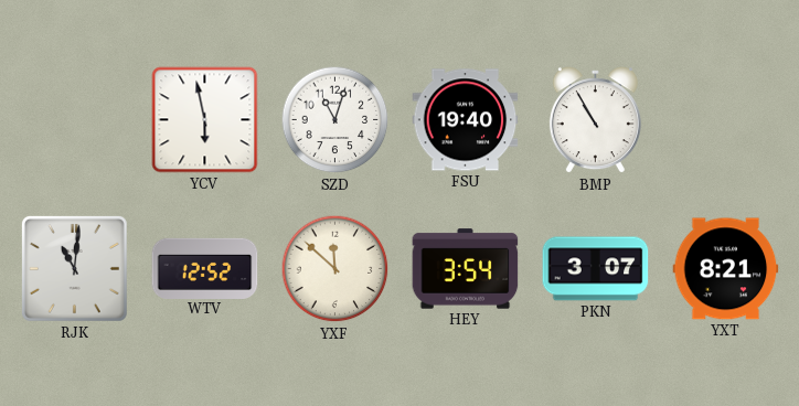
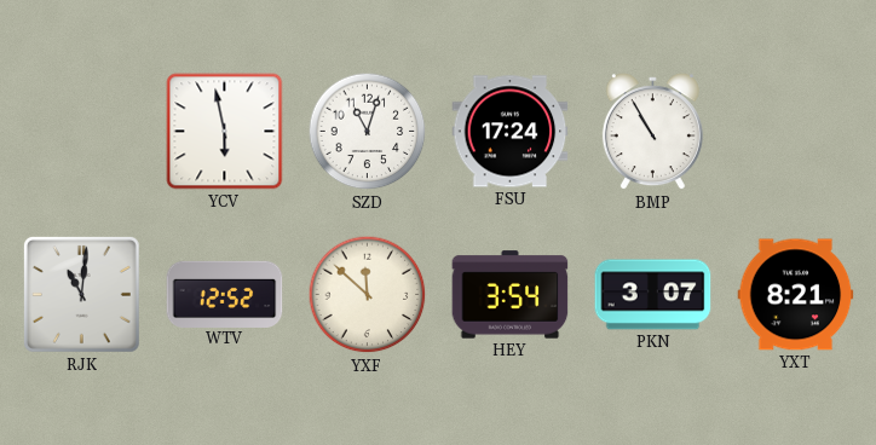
FSU: 19:40 -> 17:24
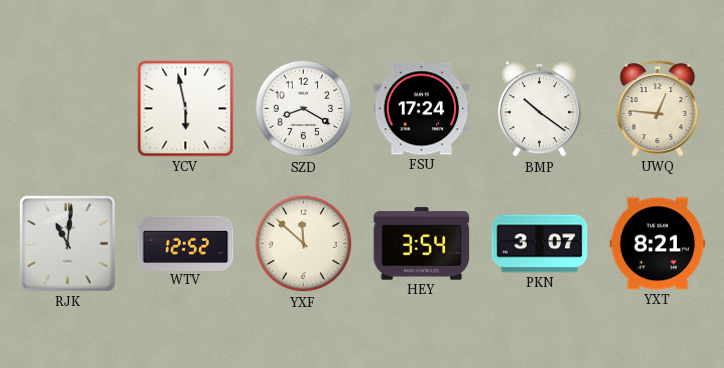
SZD: 11:03 -> 8:20
BMP: 10:55 -> 10:21
UWQ: none -> 12:46
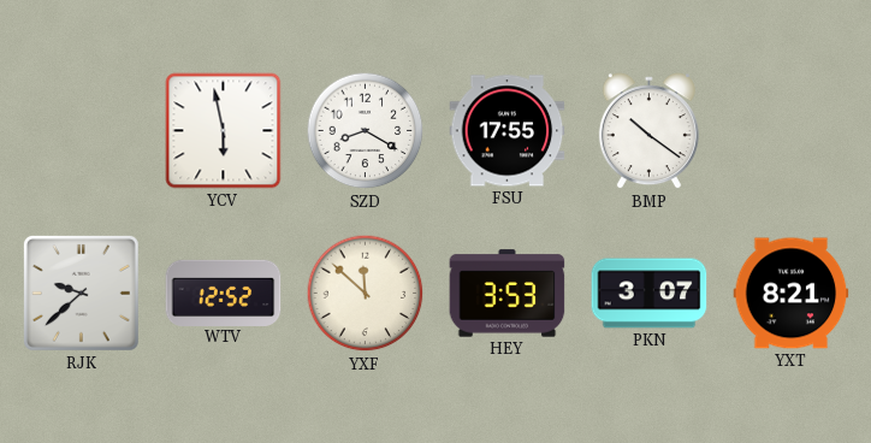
FSU: 17:24 -> 17:55
UWQ: 12:46 -> none
RJK: 11:01 -> 9:38
HEY: 3:54 -> 3:53
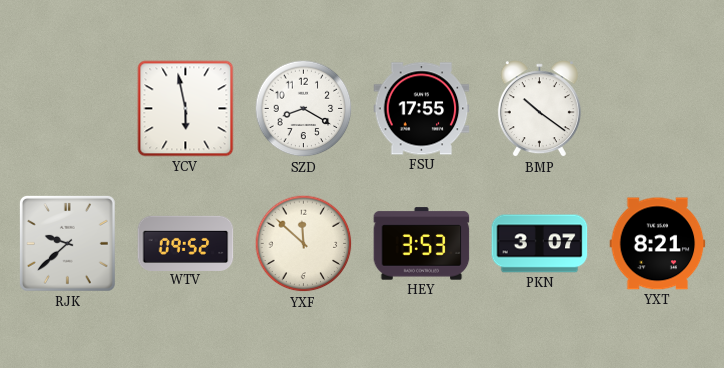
WTV: 12:52 -> 09:52
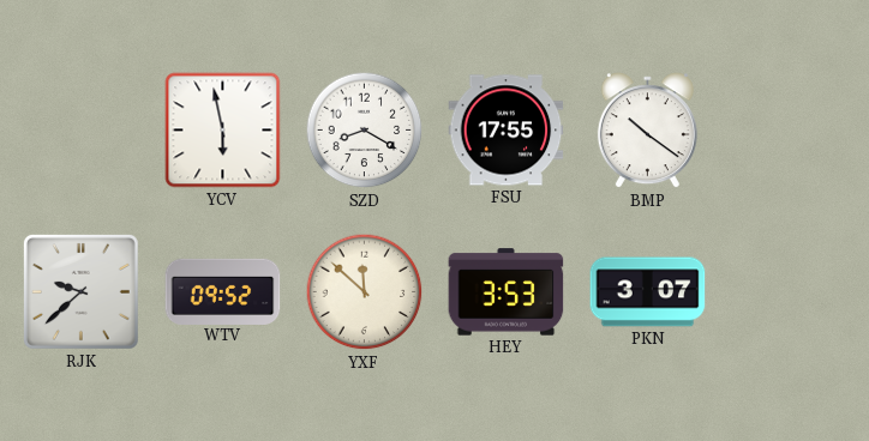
YXT: 8:21 -> none
